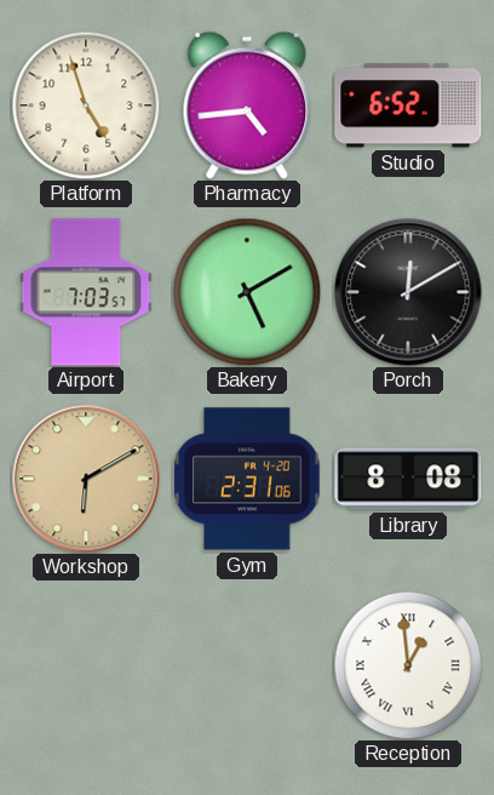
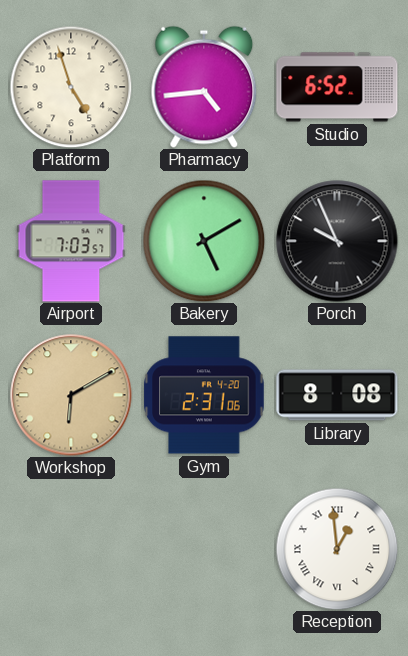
Porch: 12:10 -> 9:56
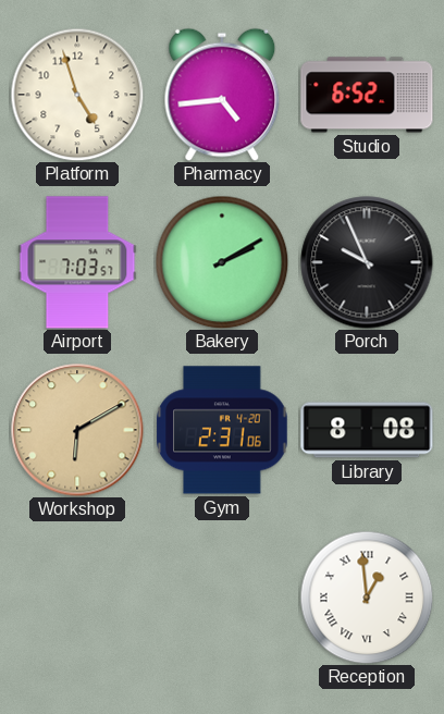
Bakery: 5:10 -> 2:10
